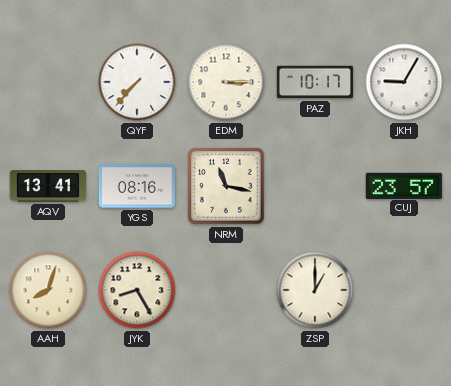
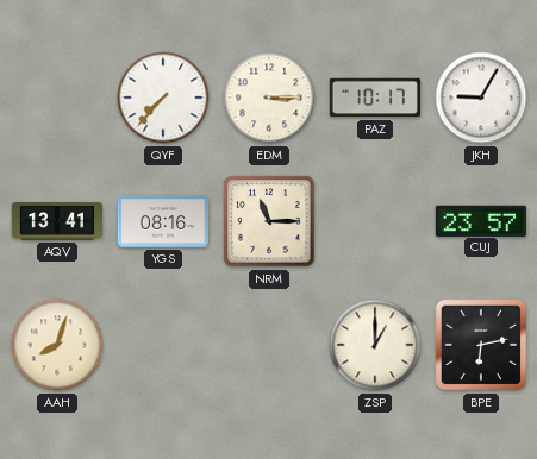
NRM: 11:17 -> 11:15
JYK: 8:25 -> none
BPE: none -> 6:13
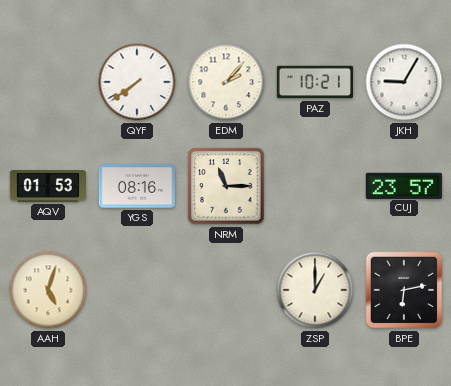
QYF: 7:37 -> 7:39
EDM: 3:15 -> 2:07
PAZ: 10:17 -> 10:21
AQV: 13:41 -> 01:53
AAH: 8:03 -> 5:03
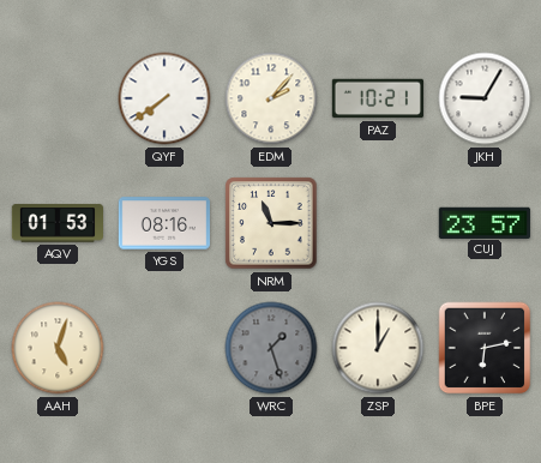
WRC: none -> 1:27
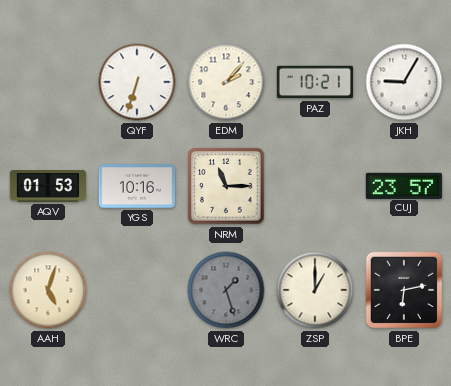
QYF: 7:39 -> 6:33
YGS: 08:16 -> 10:16
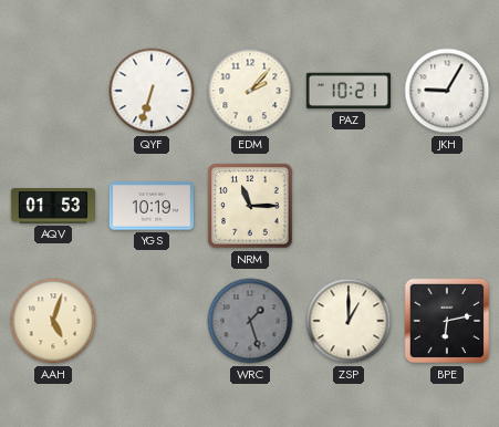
YGS: 10:16 -> 10:19
CUJ: 23:57 -> none
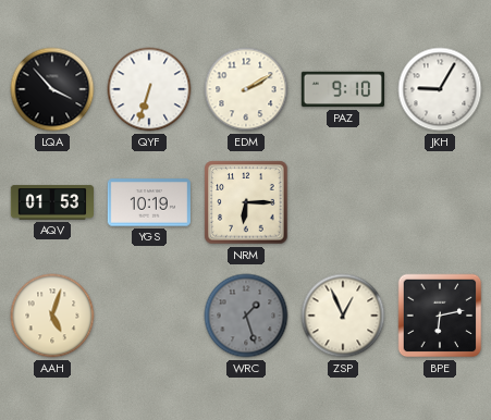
LQA: none -> 3:53
EDM: 2:07 -> 2:10
PAZ: 10:21 -> 9:10
NRM: 11:15 -> 6:15
ZSP: 1:00 -> 12:56
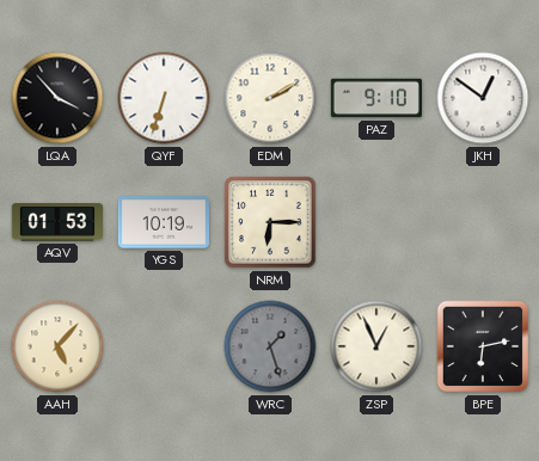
JKH: 9:05 -> 12:51
AAH: 5:03 -> 5:07
